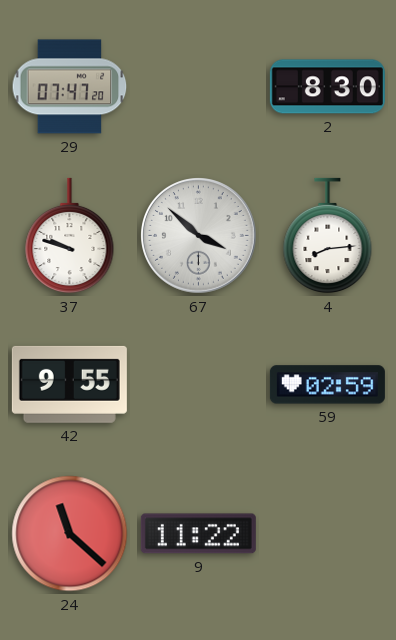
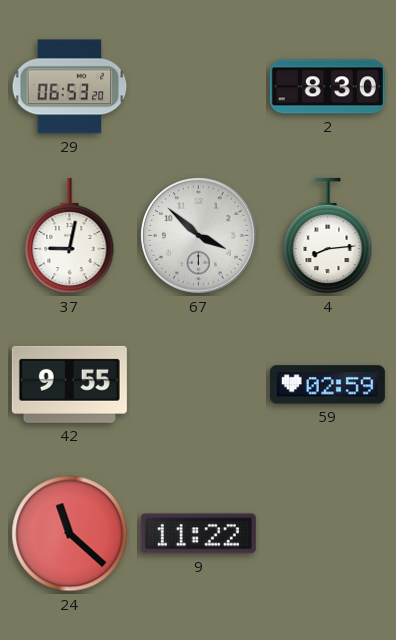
29: 07:47 -> 06:53
37: 9:48 -> 9:02
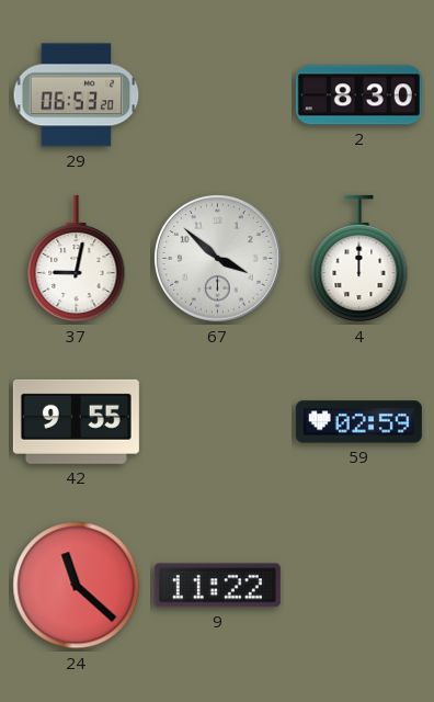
4: 8:14 -> 12:00
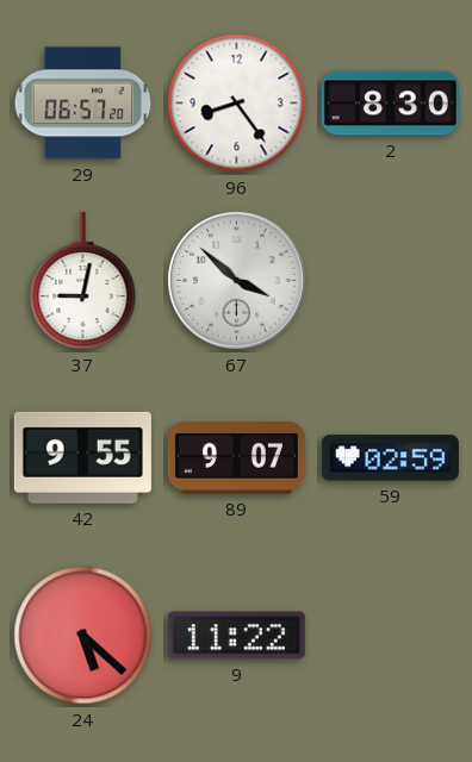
29: 06:53 -> 06:57
96: none -> 8:24
4: 12:00 -> none
89: none -> 9:07
24: 11:22 -> 5:22
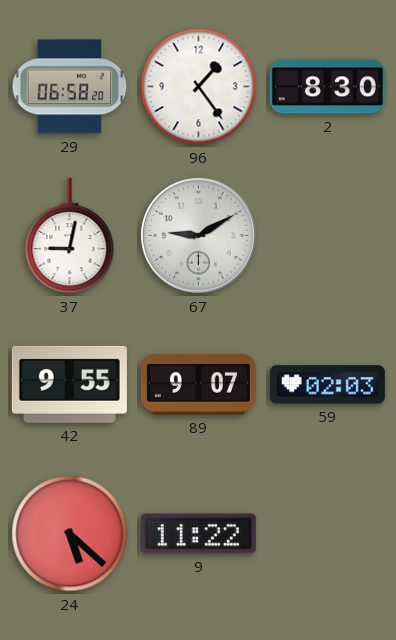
29: 06:57 -> 06:58
96: 8:24 -> 1:24
67: 3:52 -> 9:10
59: 02:59 -> 02:03
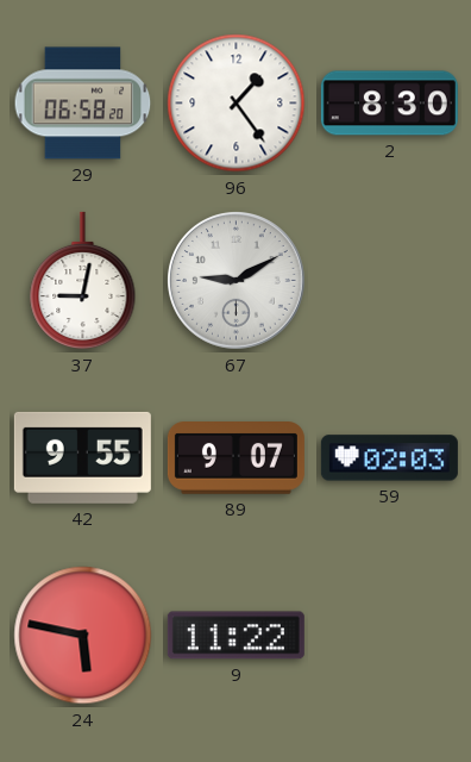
24: 5:22 -> 5:47
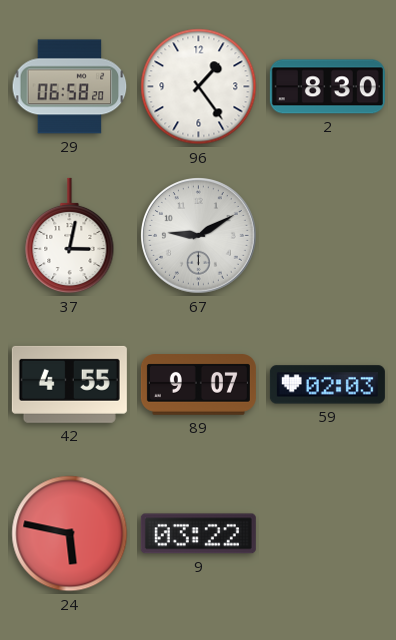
37: 9:02 -> 3:02
42: 9:55 -> 4:55
9: 11:22 -> 03:22
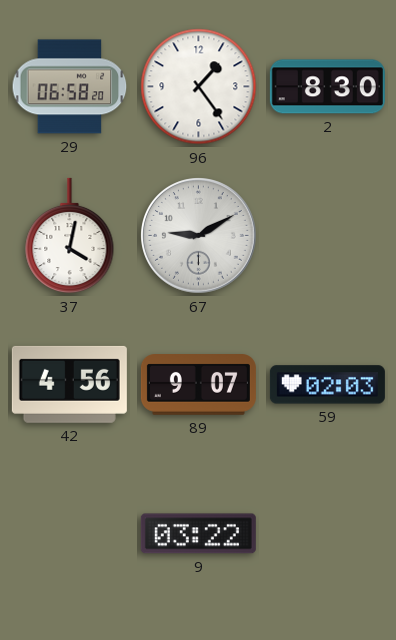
37: 3:02 -> 4:02
42: 4:55 -> 4:56
24: 5:47 -> none
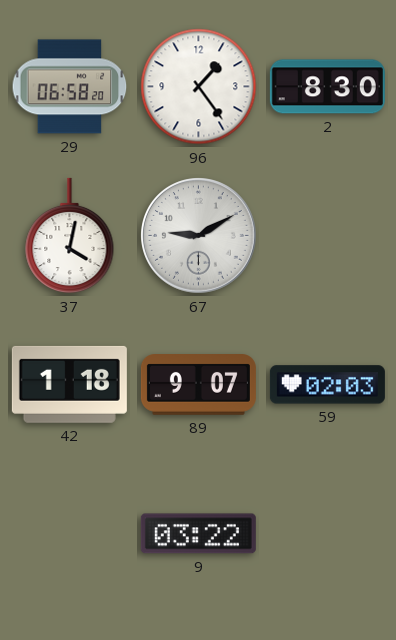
42: 4:56 -> 1:18
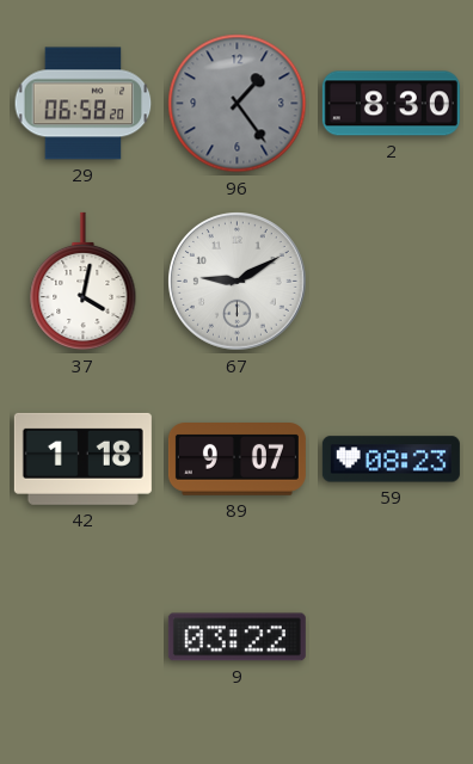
96 dial: white -> grey
59: 02:03 -> 08:23
